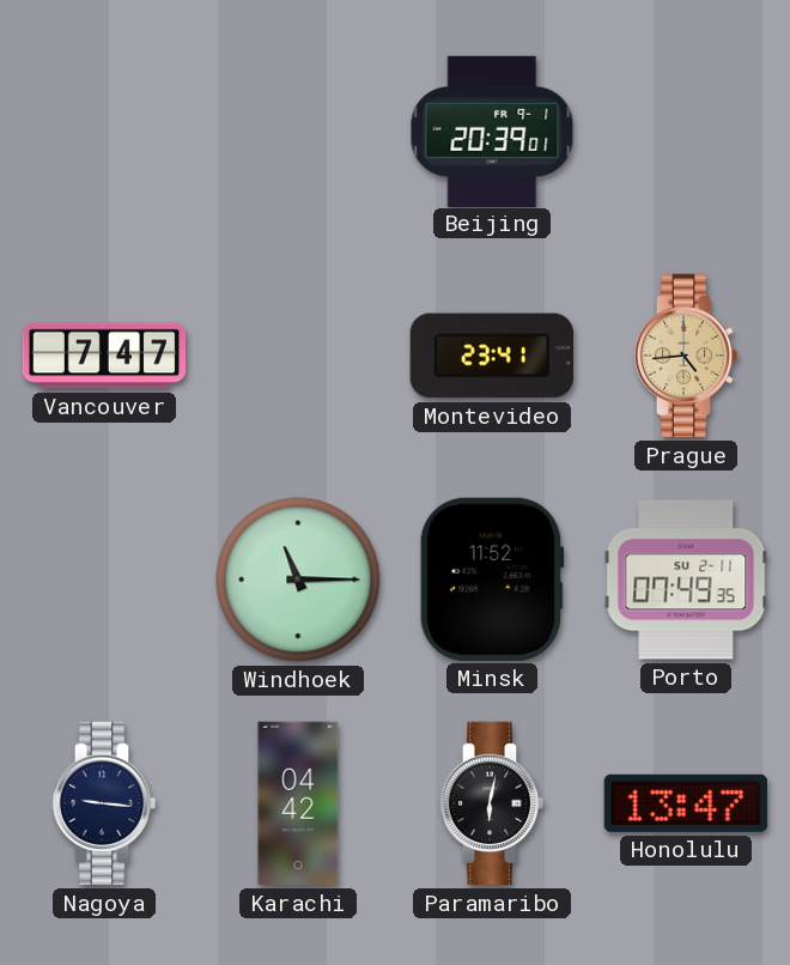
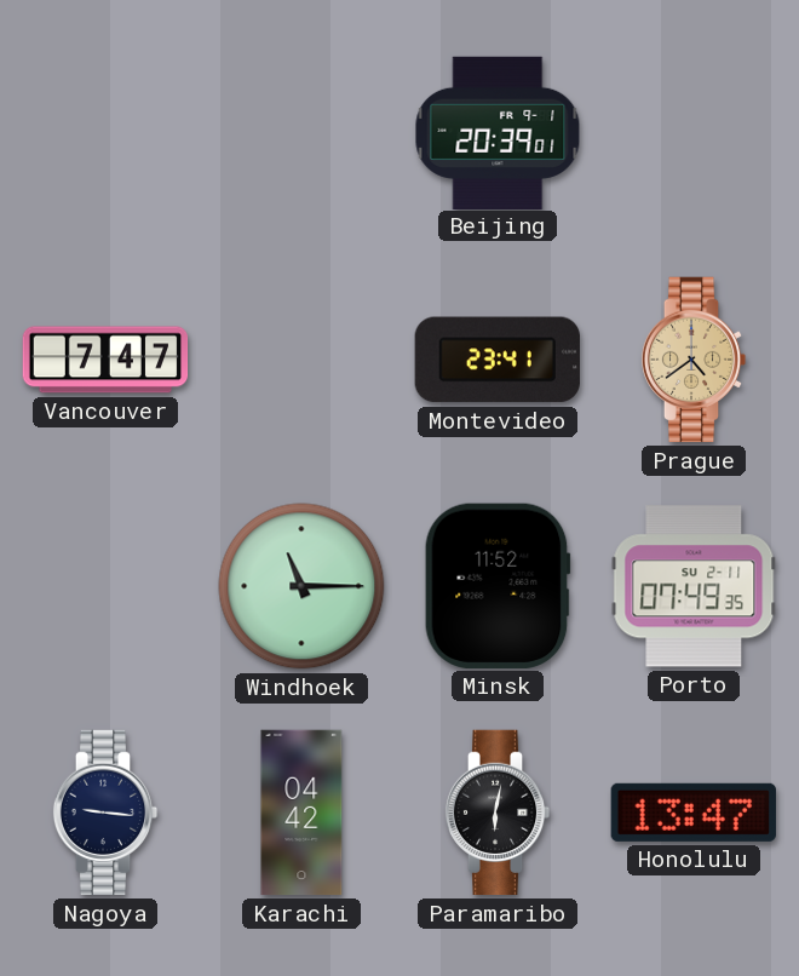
Prague: 4:44 -> 4:39
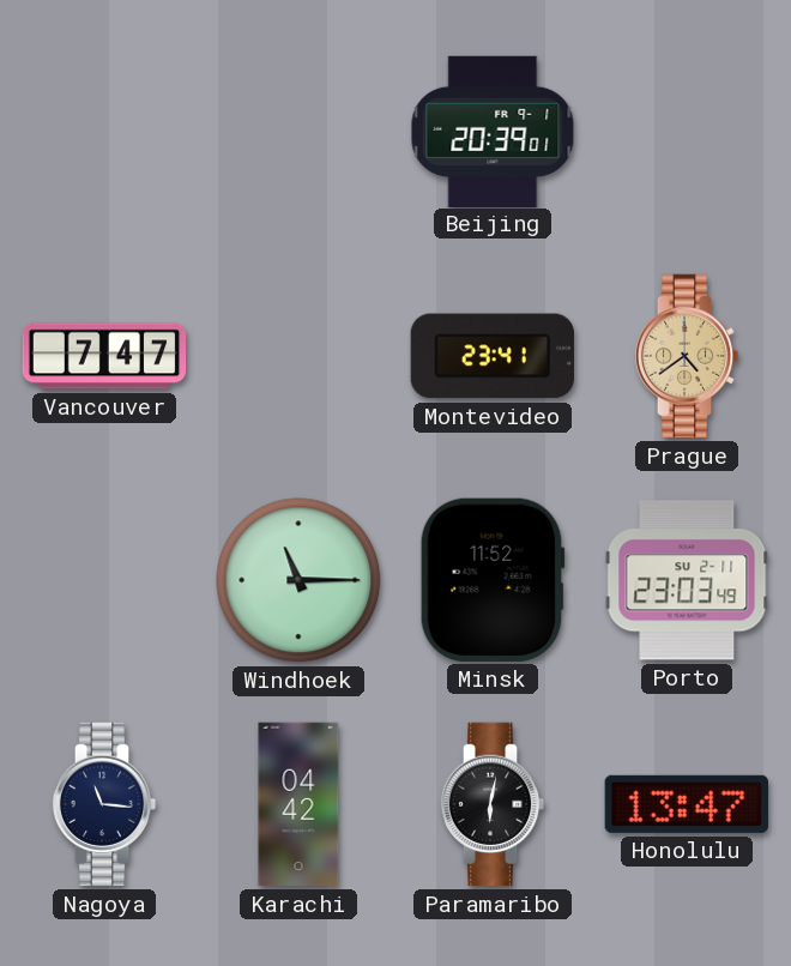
Porto: 07:49 -> 23:03
Nagoya: 9:16 -> 11:16
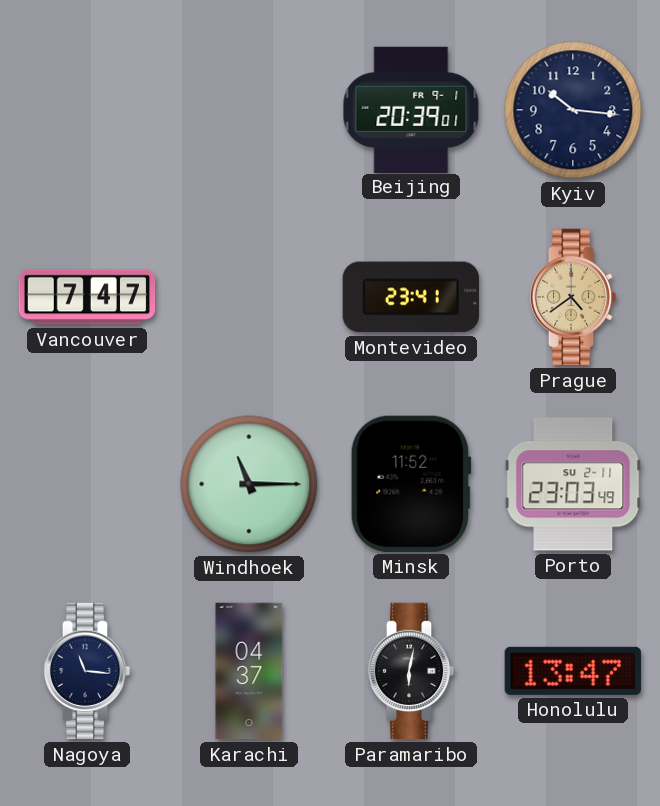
Kyiv: none -> 10:16
Karachi: 04:42 -> 04:37
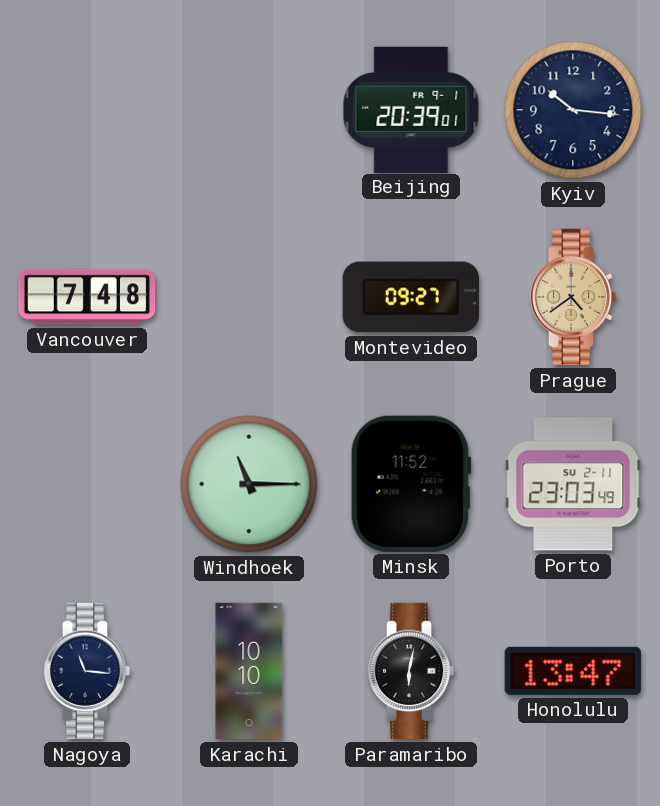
Vancouver: 7:47 -> 7:48
Montevideo: 23:41 -> 09:27
Karachi: 04:37 -> 10:10
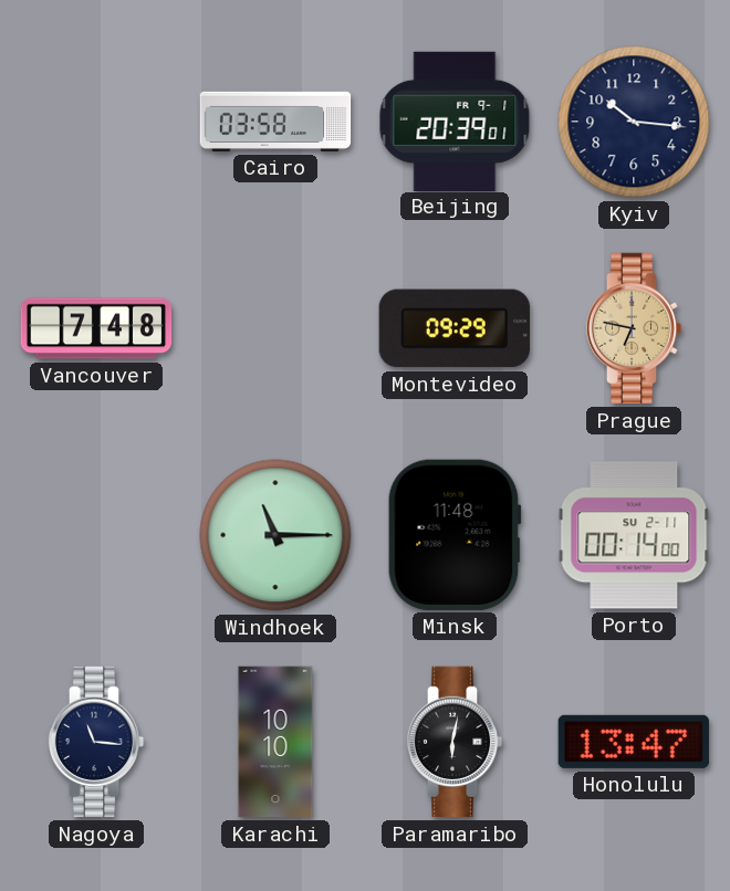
Cairo: none -> 03:58
Montevideo: 09:27 -> 09:29
Prague: 4:39 -> 6:47
Minsk: 11:52 -> 11:48
Porto: 23:03 -> 00:14
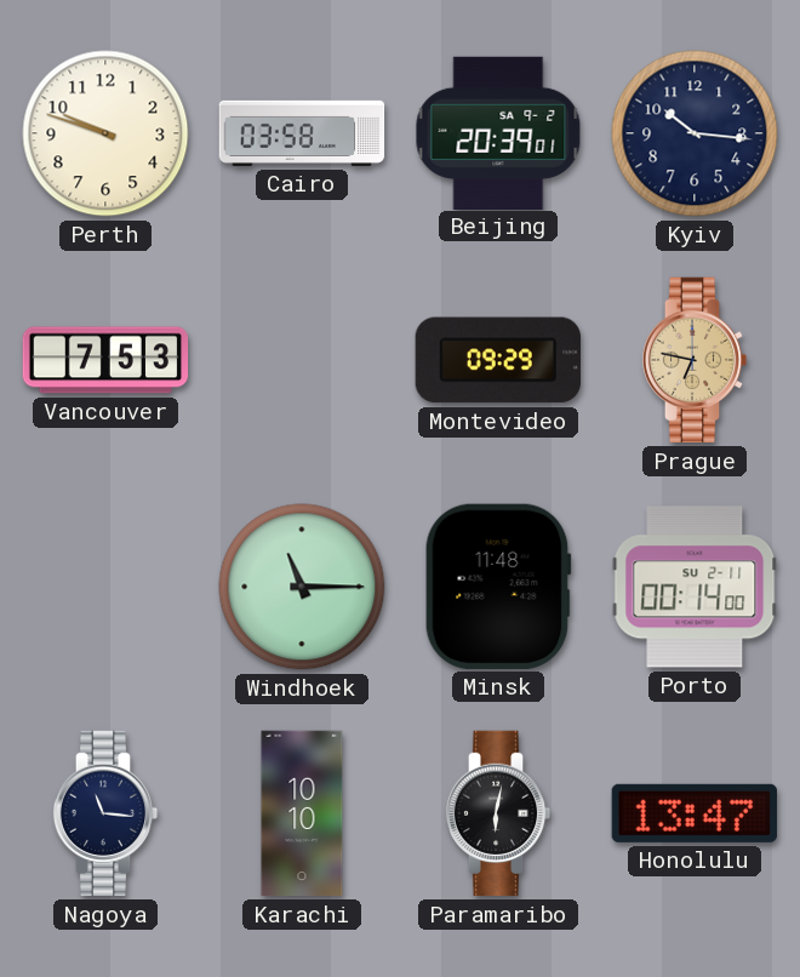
Perth: none -> 9:48
Beijing date: FR 9-1 -> SA 9-2
Vancouver: 7:48 -> 7:53
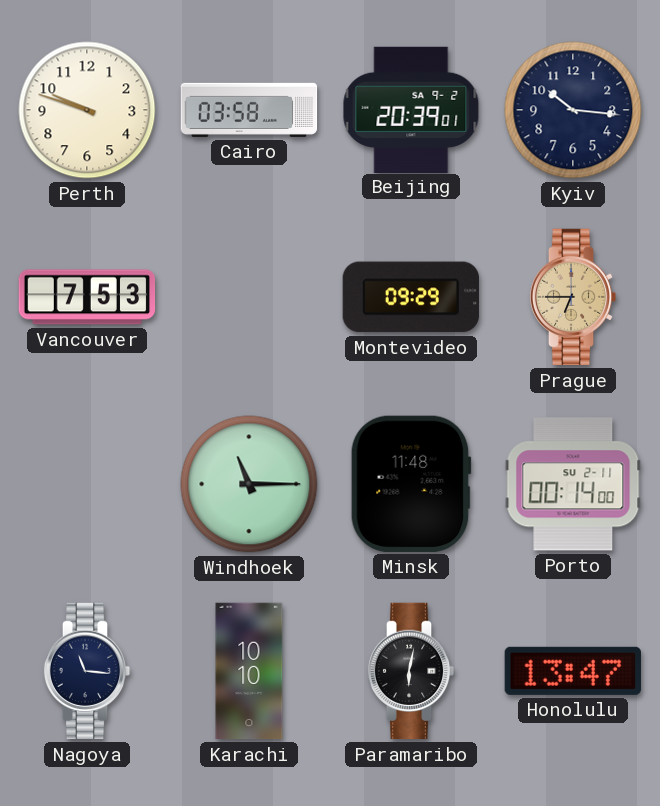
Prague: 6:47 -> 6:45
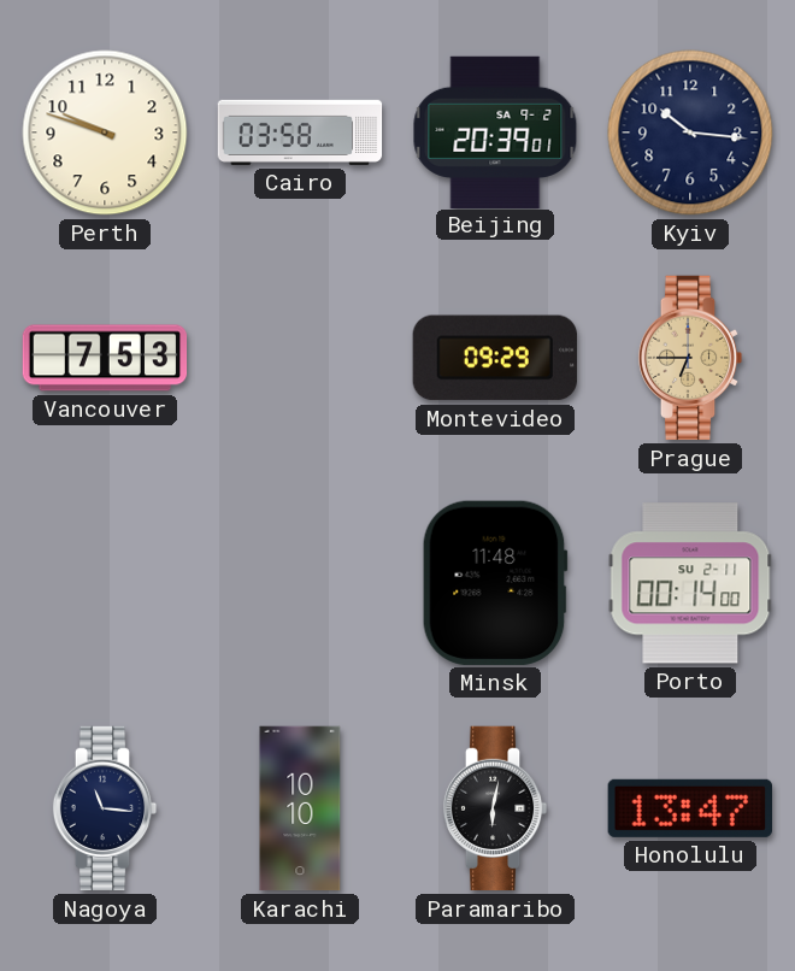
Windhoek: 11:15 -> none
